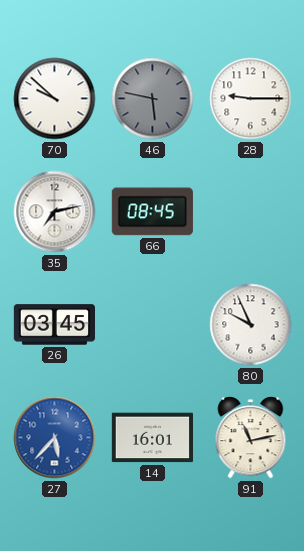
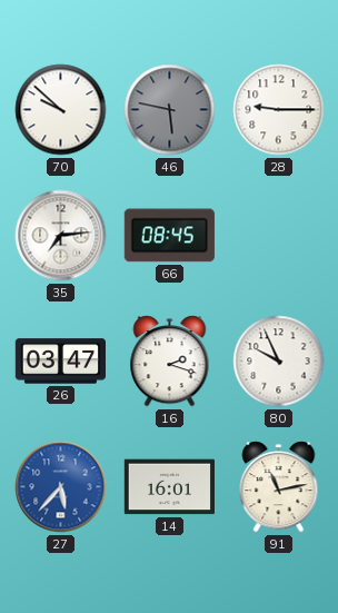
35: 7:13 -> 7:14
26: 03:45 -> 03:47
16: none -> 2:18
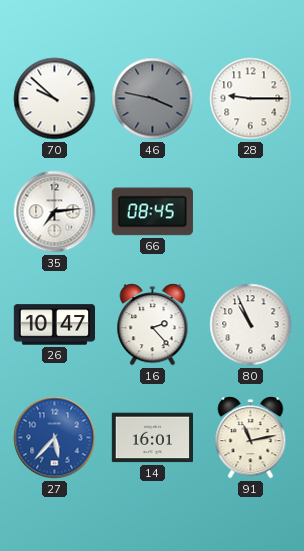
46: 5:47 -> 3:47
26: 03:47 -> 10:47
16: 2:18 -> 2:23
80: 9:56 -> 10:56
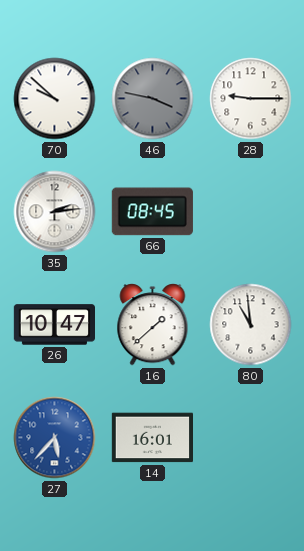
35: 7:14 -> 2:14
16: 2:23 -> 1:38
80: 10:56 -> 10:59
91: 11:13 -> none
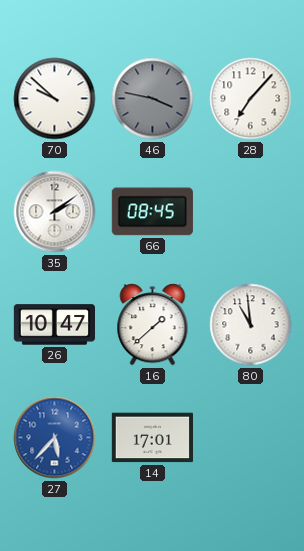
28: 9:15 -> 7:07
35: 2:14 -> 2:09
14: 16:01 -> 17:01
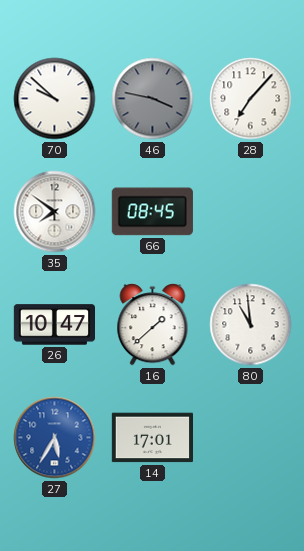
35: 2:09 -> 7:51
27: 5:37 -> 5:35
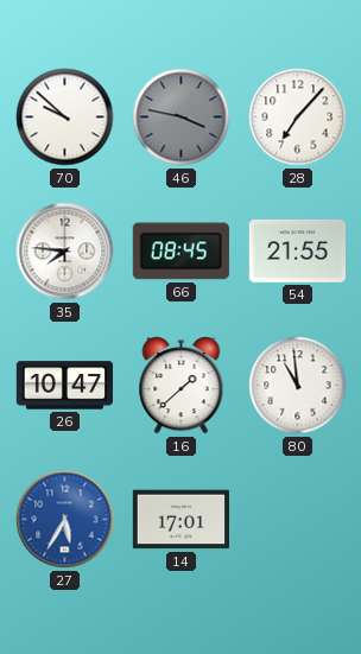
35: 7:51 -> 7:46
54: none -> 21:55
